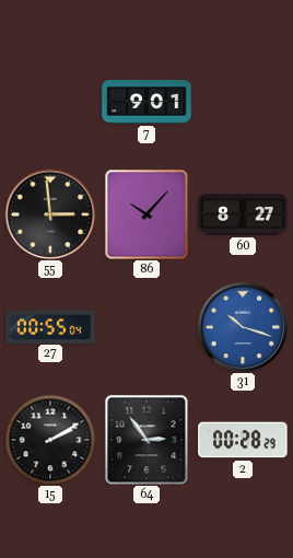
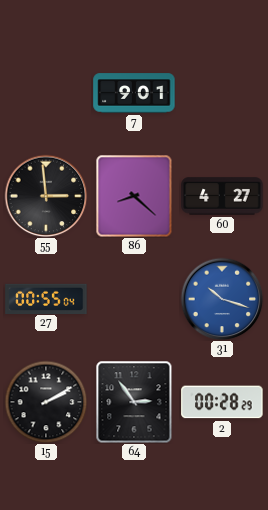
86: 10:07 -> 8:22
60: 8:27 -> 4:27
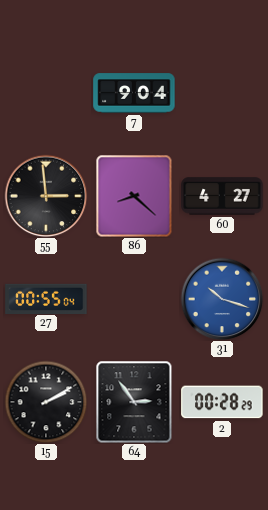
7: 9:01 -> 9:04
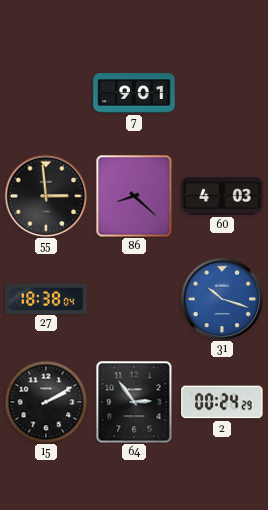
7: 9:04 -> 9:01
60: 4:27 -> 4:03
27: 00:55 -> 18:38
2: 00:28 -> 00:24
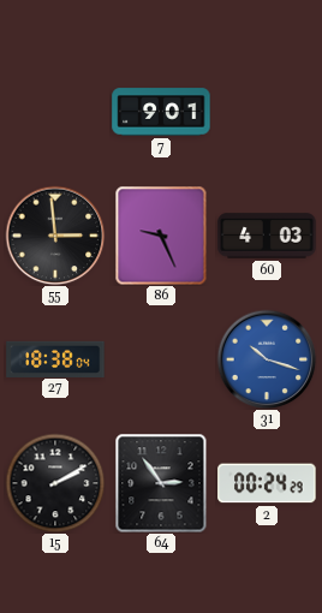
86: 8:22 -> 9:26
